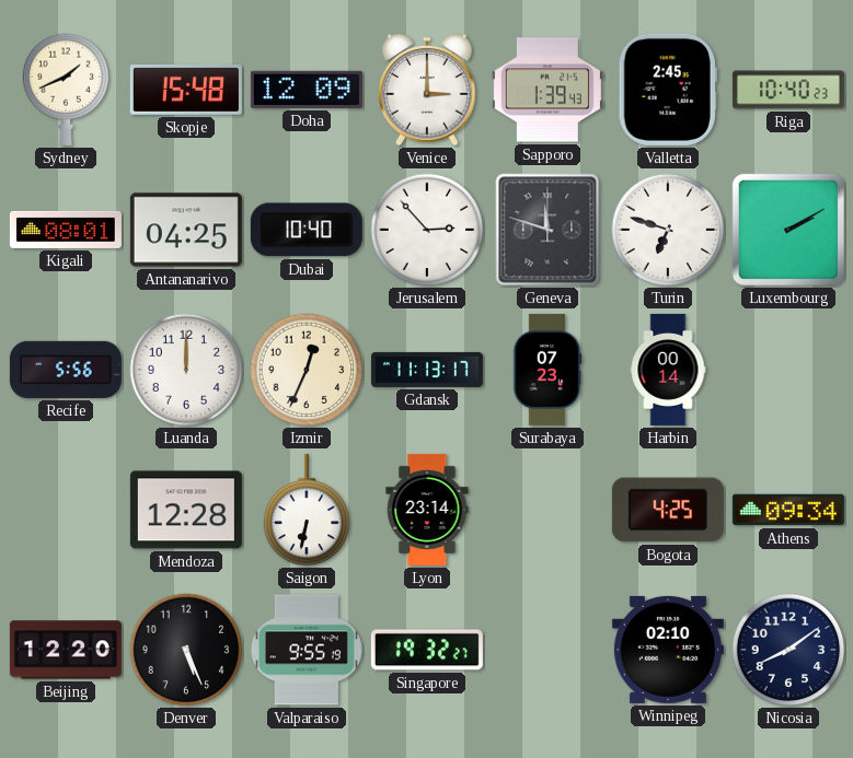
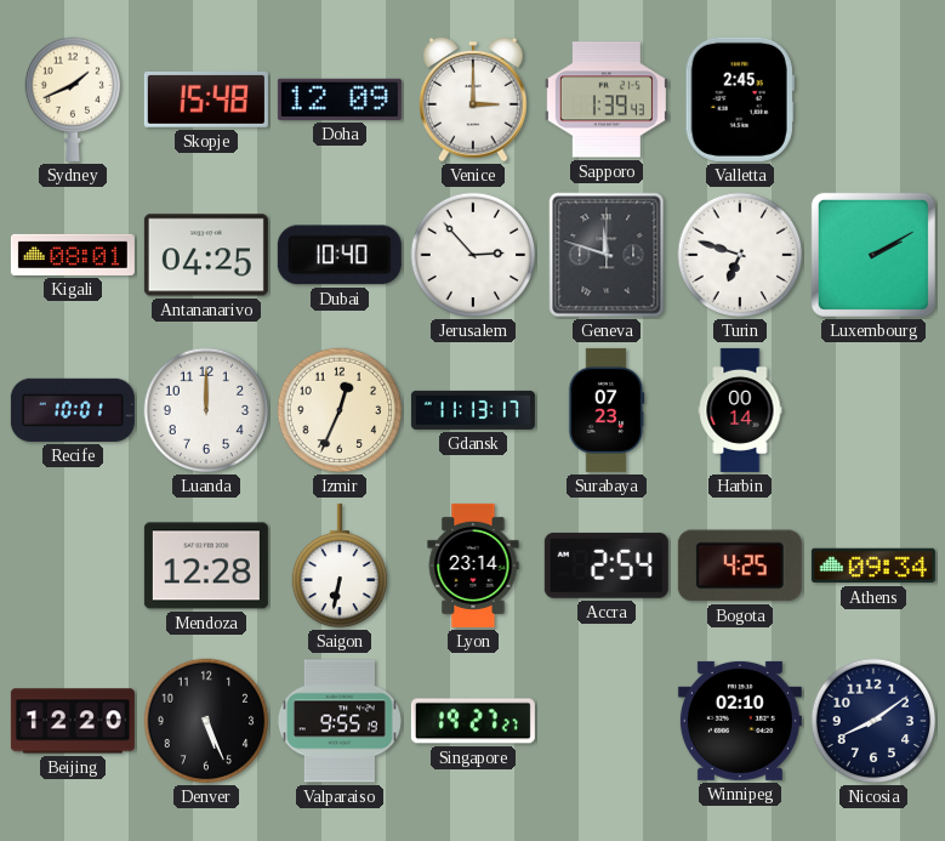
Riga: 10:40 -> none
Recife: 5:56 -> 10:01
Accra: none -> 2:54
Singapore: 19:32 -> 19:27
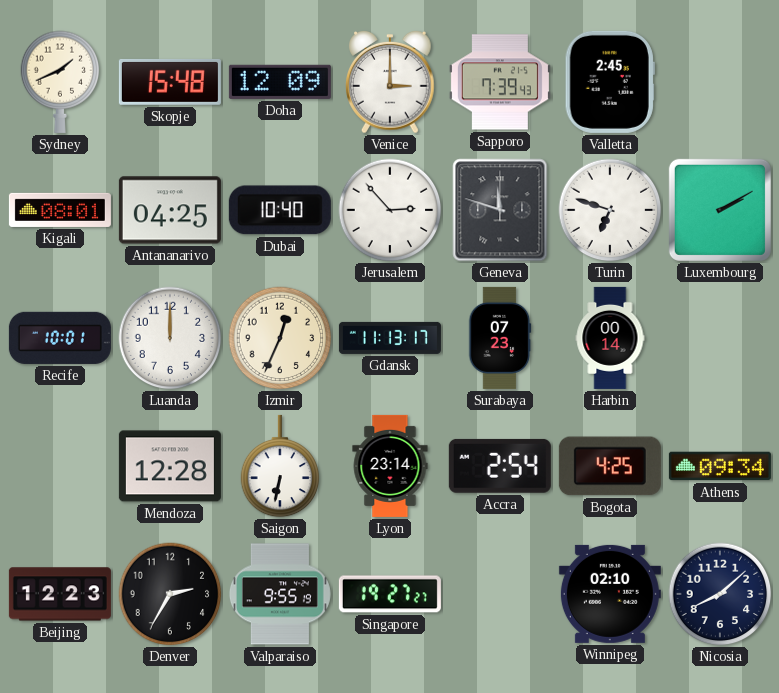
Sapporo: 1:39 -> 7:39
Beijing: 12:20 -> 12:23
Denver: 5:26 -> 2:35
Nicosia: 8:09 -> 8:08
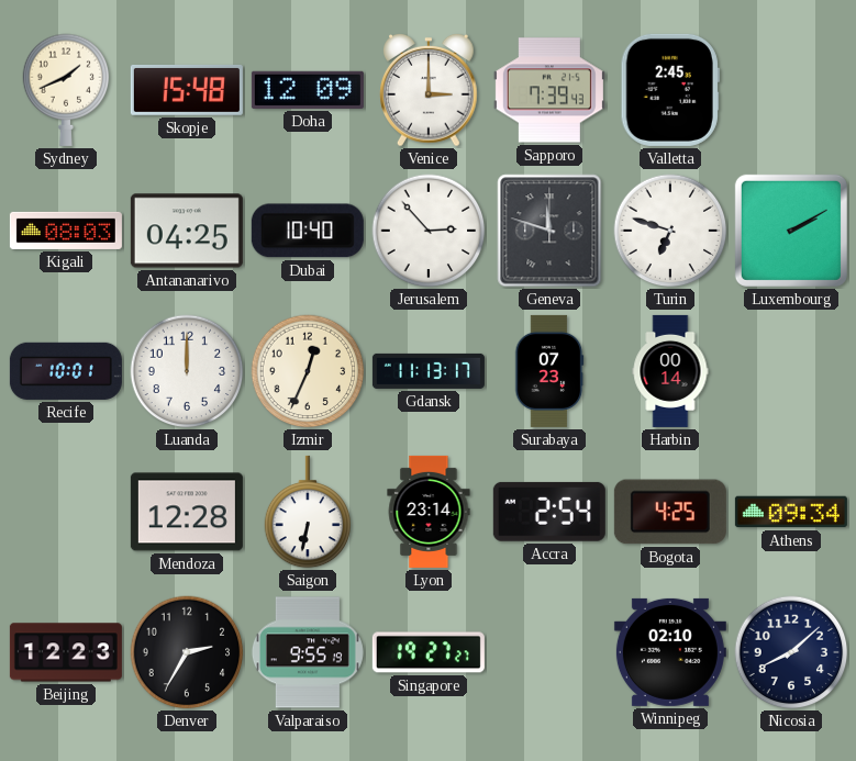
Kigali: 08:01 -> 08:03
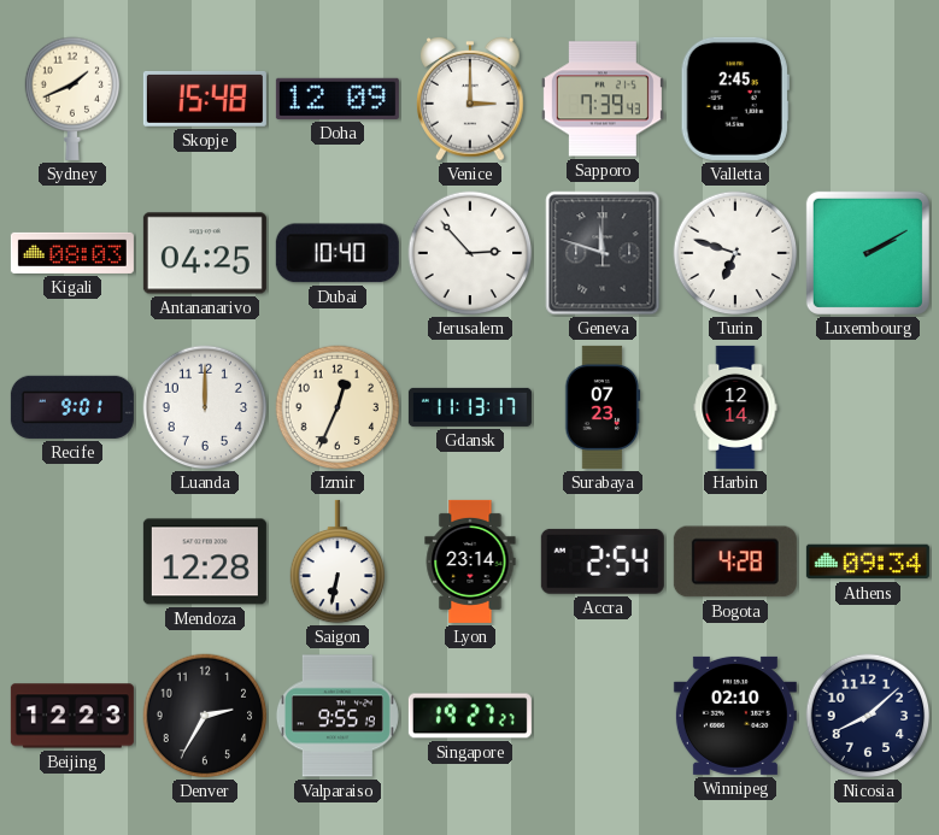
Recife: 10:01 -> 9:01
Harbin: 00:14 -> 12:14
Bogota: 4:25 -> 4:28
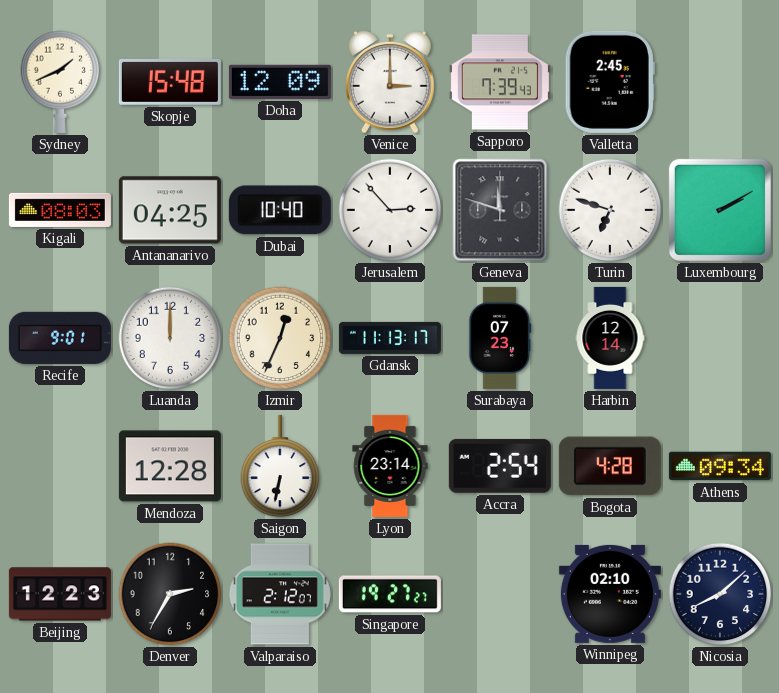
Valparaiso: 9:55 -> 2:12
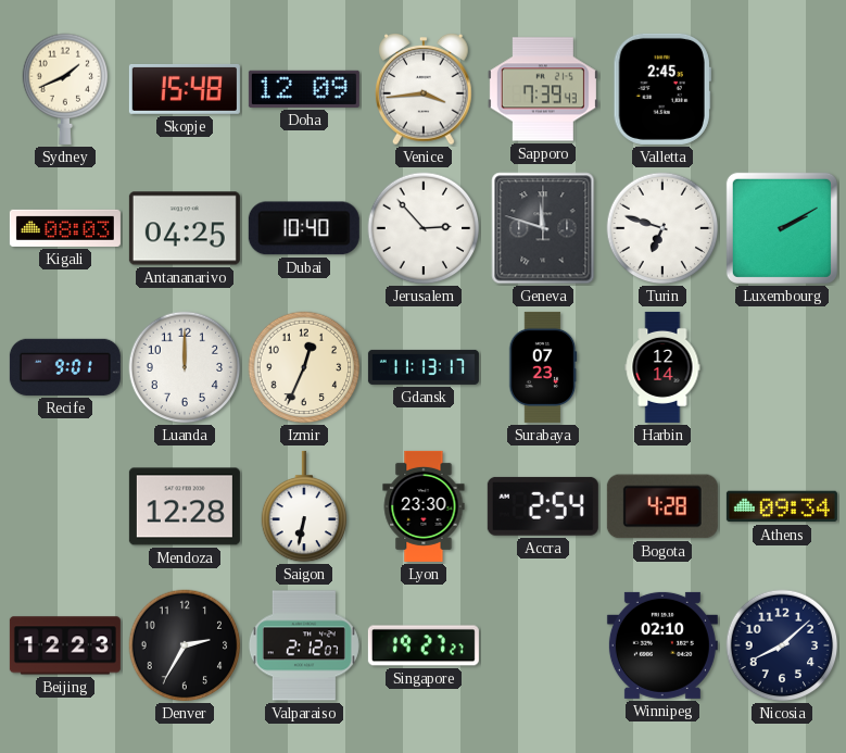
Venice: 3:00 -> 3:44
Lyon: 23:14 -> 23:30
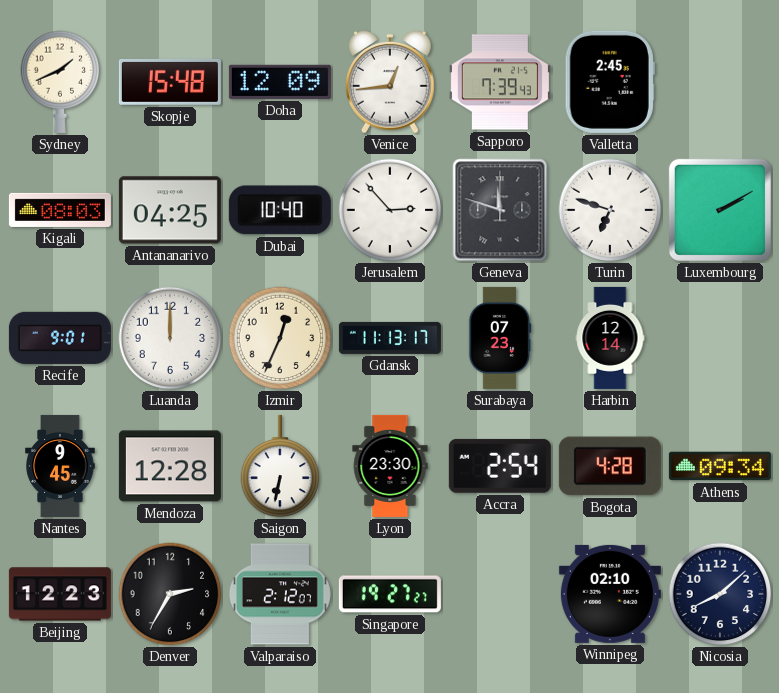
Venice: 3:44 -> 12:44
Nantes: none -> 9:45
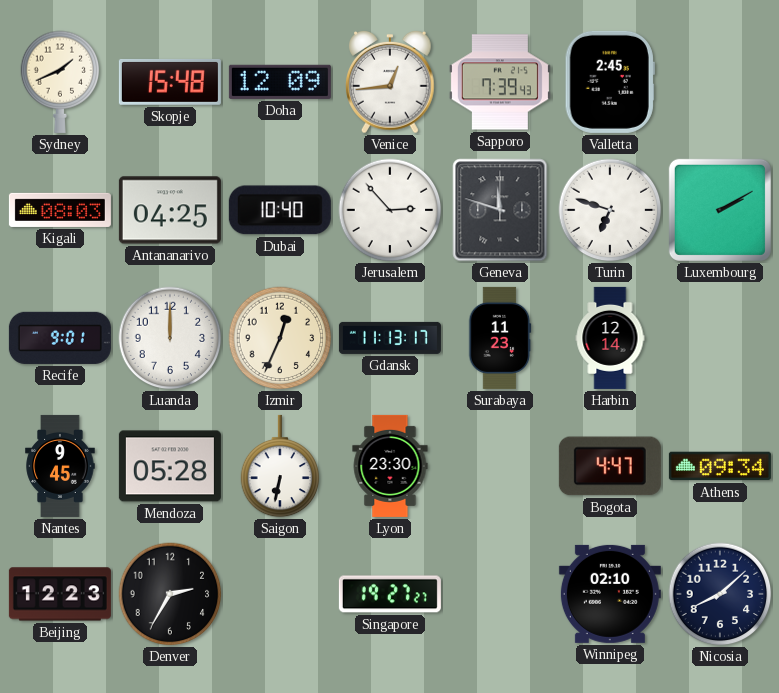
Surabaya: 07:23 -> 11:23
Mendoza: 12:28 -> 05:28
Accra: 2:54 -> none
Bogota: 4:28 -> 4:47
Valparaiso: 2:12 -> none
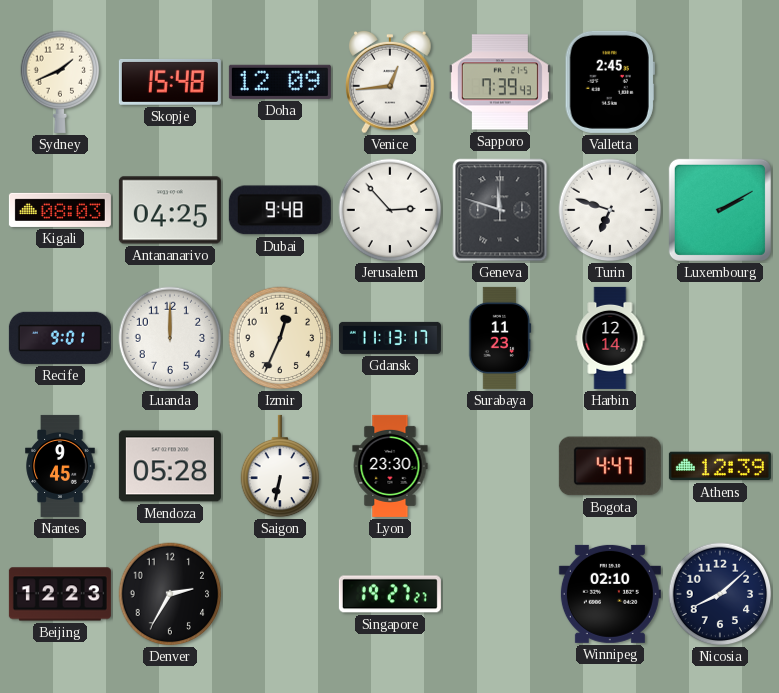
Dubai: 10:40 -> 9:48
Athens: 09:34 -> 12:39
